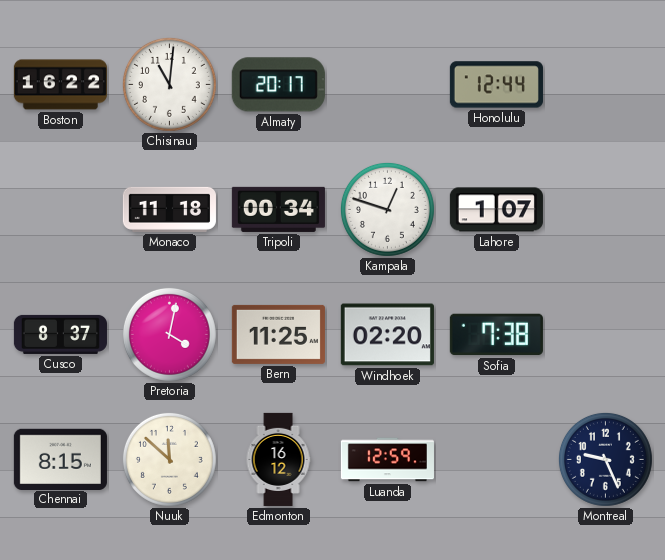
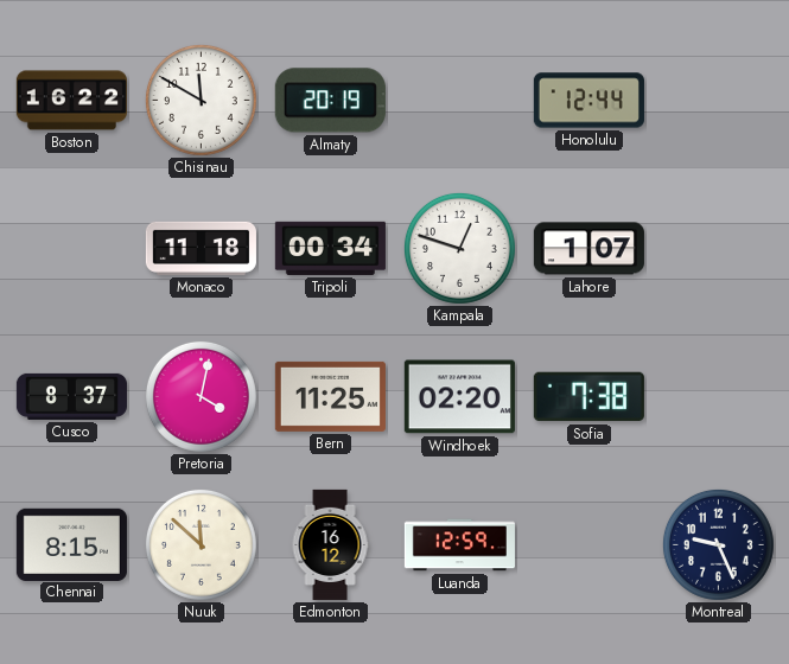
Chisinau: 11:01 -> 11:50
Almaty: 20:17 -> 20:19
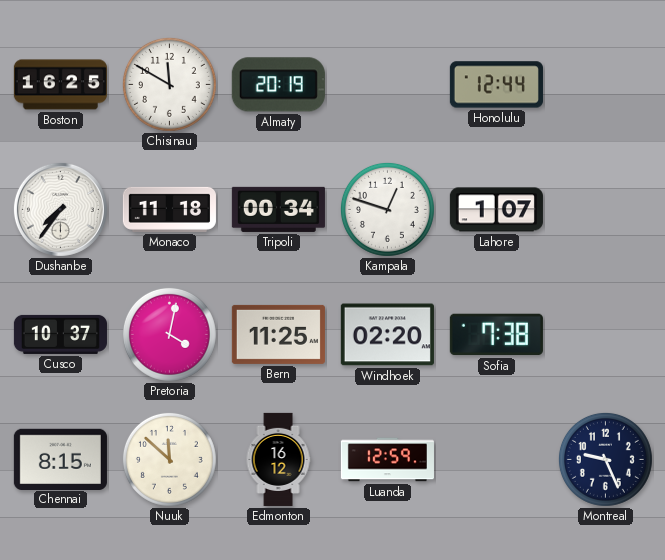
Boston: 16:22 -> 16:25
Dushanbe: none -> 7:36
Cusco: 8:37 -> 10:37
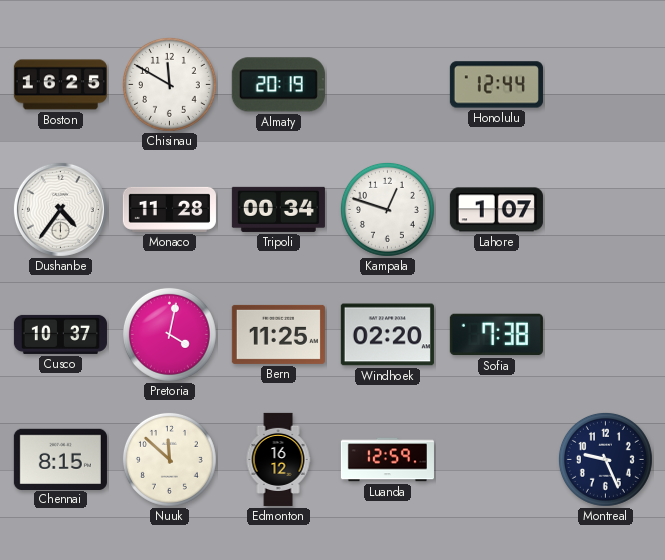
Dushanbe: 7:36 -> 4:36
Monaco: 11:18 -> 11:28
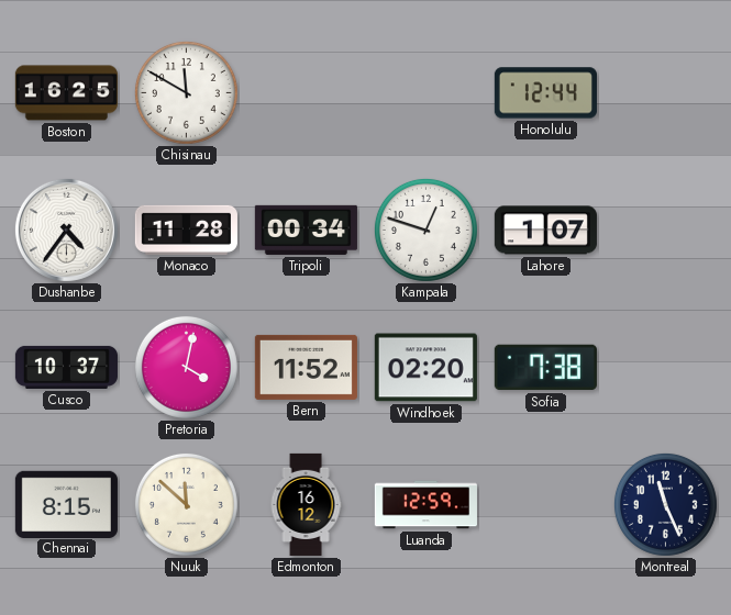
Almaty: 20:19 -> none
Bern: 11:25 -> 11:52
Montreal: 9:26 -> 11:26
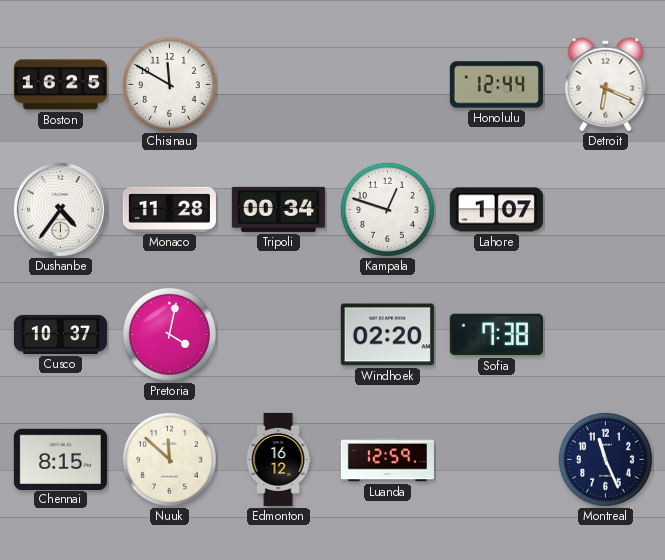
Detroit: none -> 6:19
Bern: 11:52 -> none
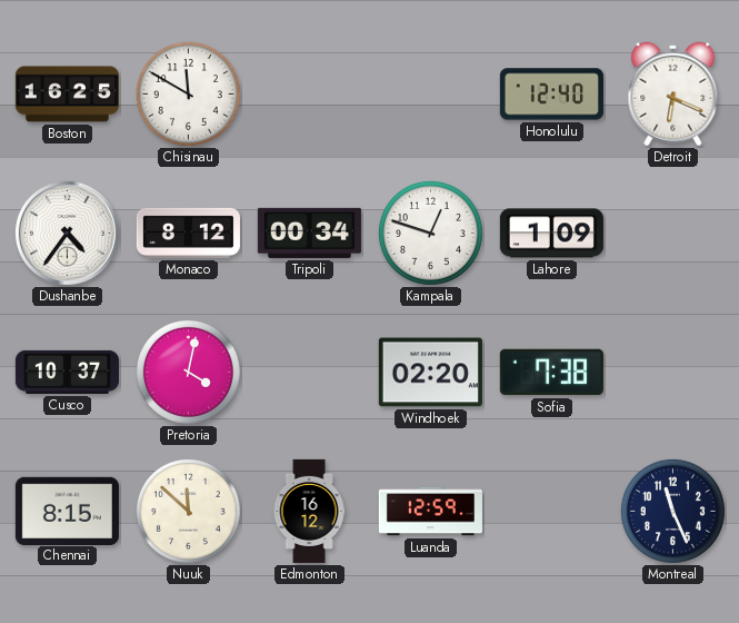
Honolulu: 12:44 -> 12:40
Monaco: 11:28 -> 8:12
Lahore: 1:07 -> 1:09
